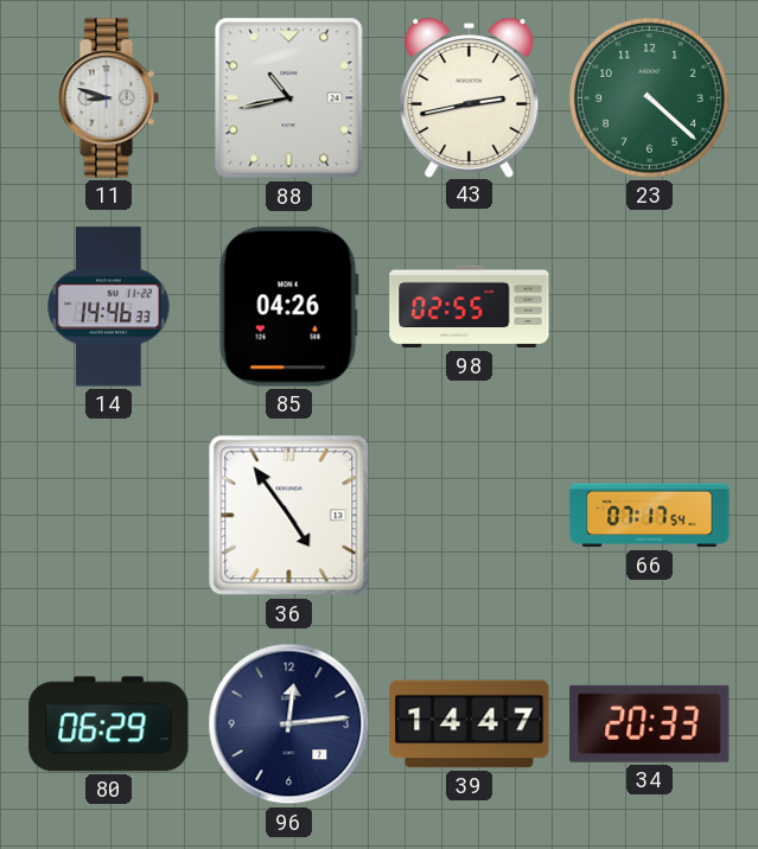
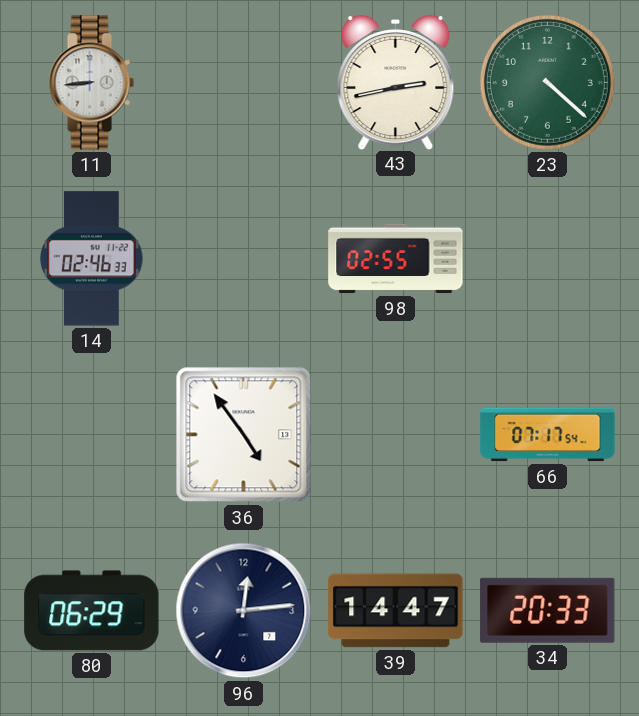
11: 8:48 -> 8:44
88: 10:43 -> none
14: 14:46 -> 02:46
85: 04:26 -> none
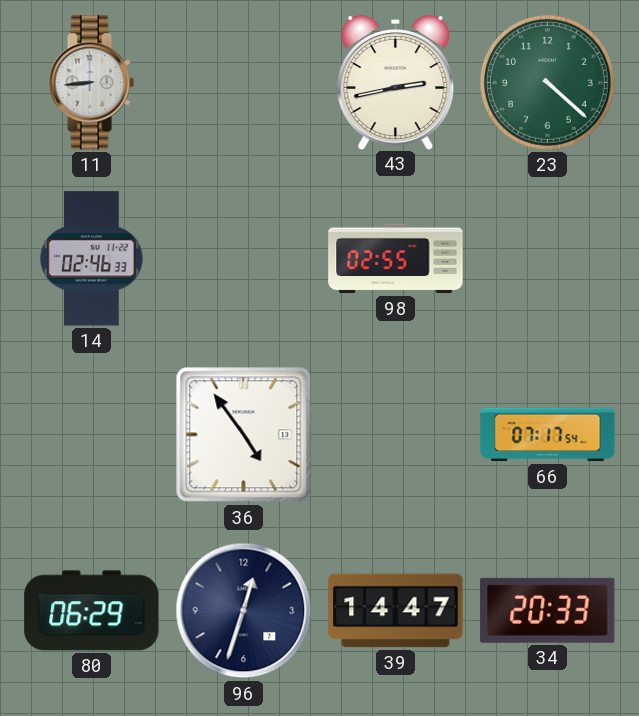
96: 12:14 -> 12:33
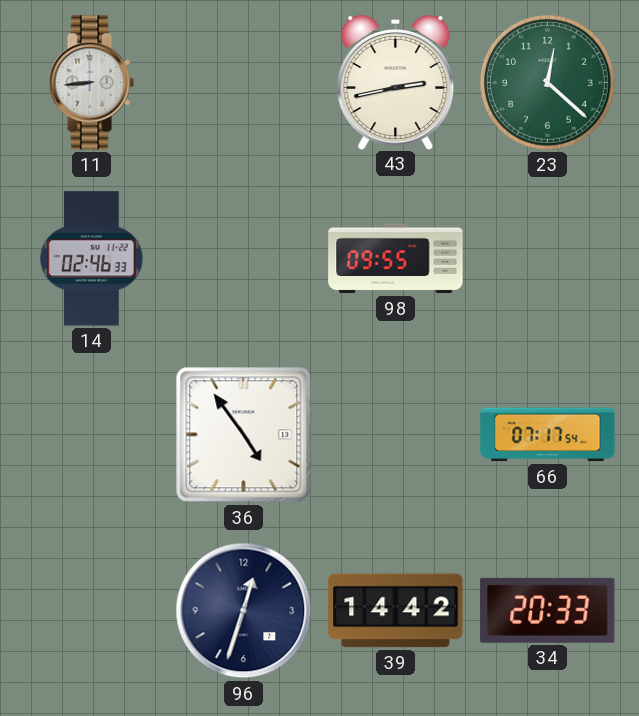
23: 4:22 -> 12:22
98: 02:55 -> 09:55
80: 06:29 -> none
39: 14:47 -> 14:42
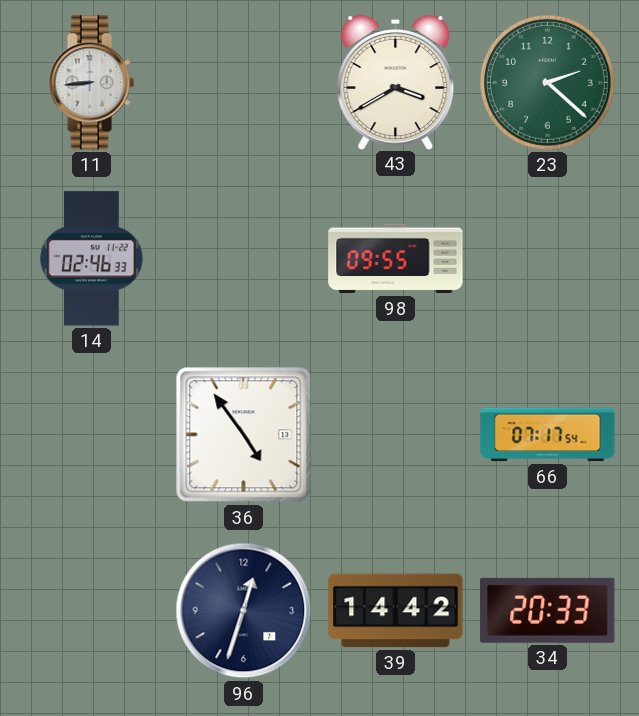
43: 2:43 -> 3:40
23: 12:22 -> 2:22
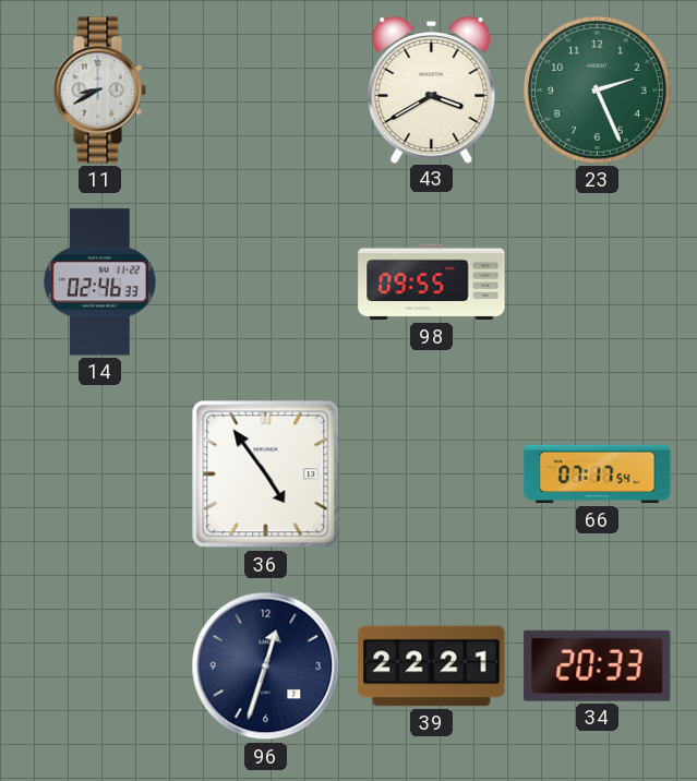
11: 8:44 -> 8:40
23: 2:22 -> 2:26
39: 14:42 -> 22:21
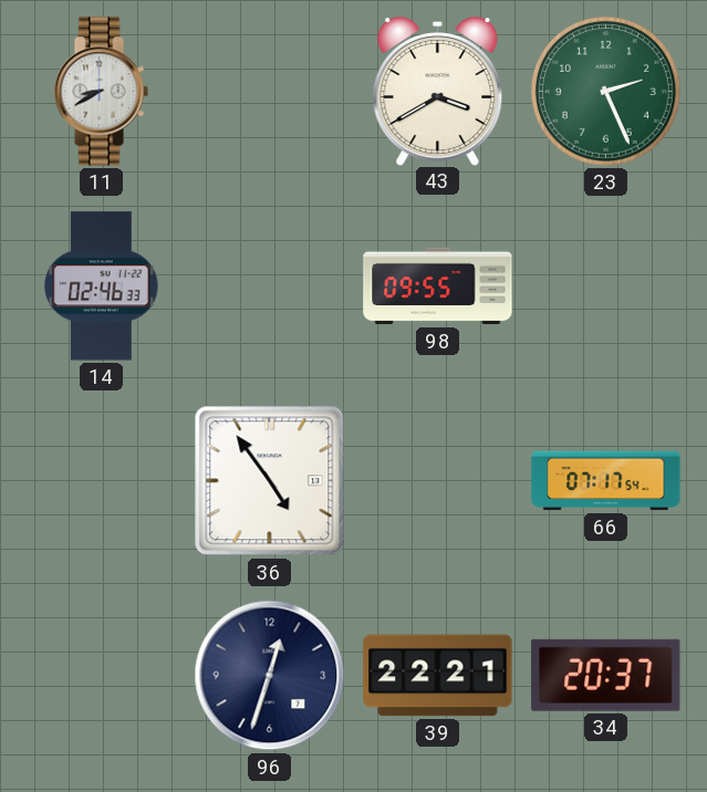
34: 20:33 -> 20:37
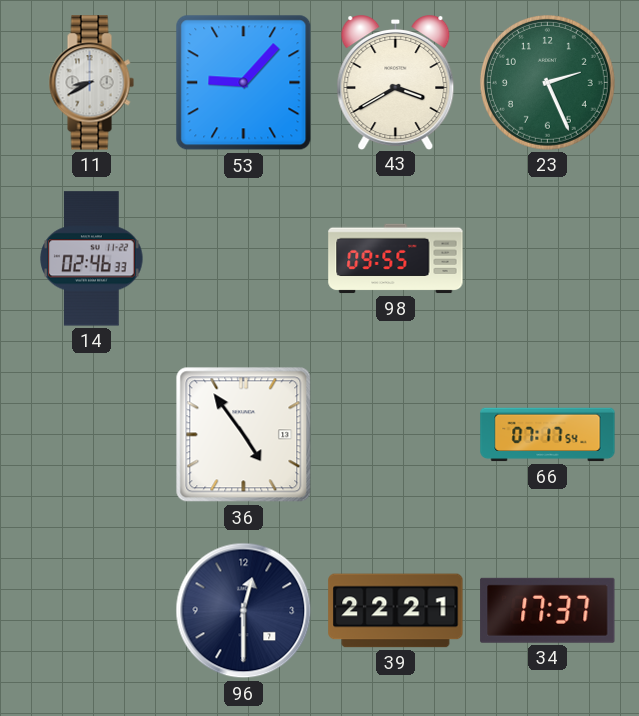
53: none -> 9:07
96: 12:33 -> 12:30
34: 20:37 -> 17:37
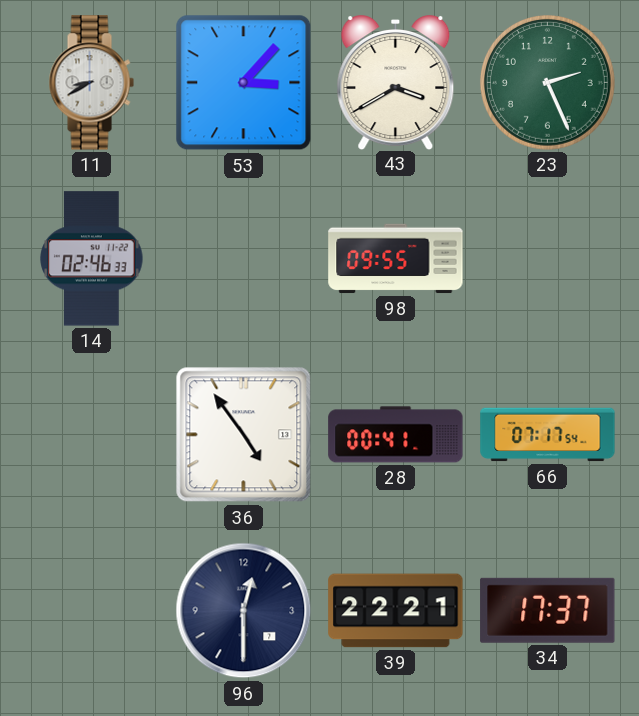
53: 9:07 -> 3:07
28: none -> 00:41
